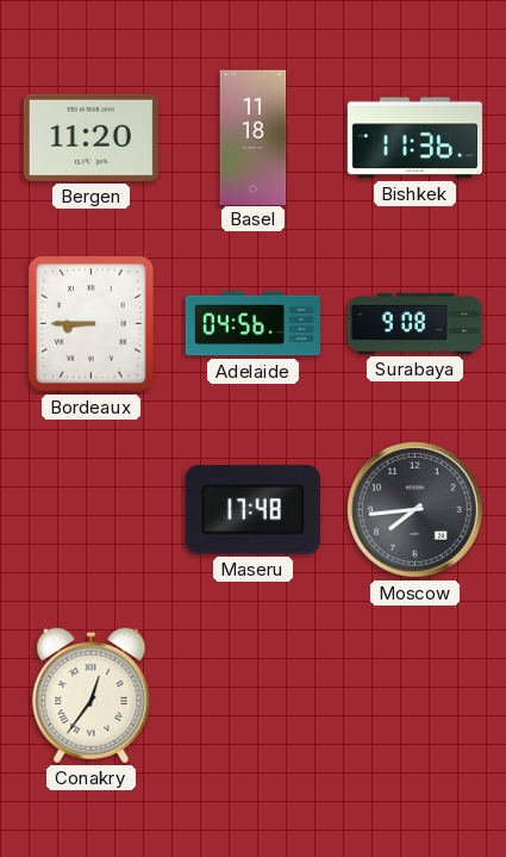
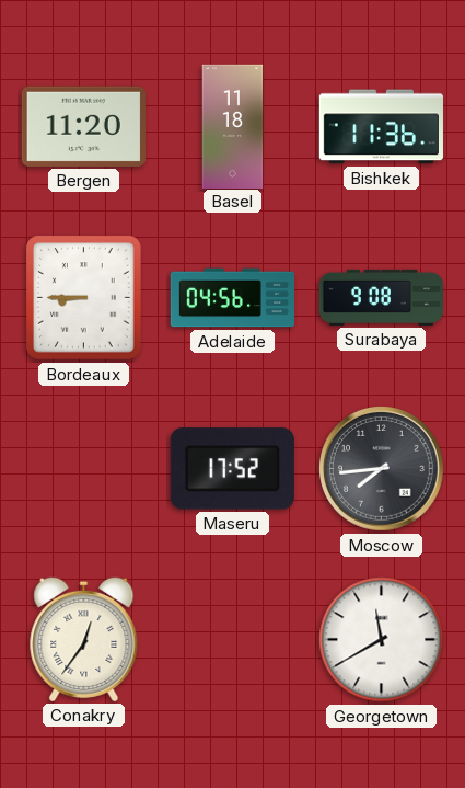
Maseru: 17:48 -> 17:52
Georgetown: none -> 11:40
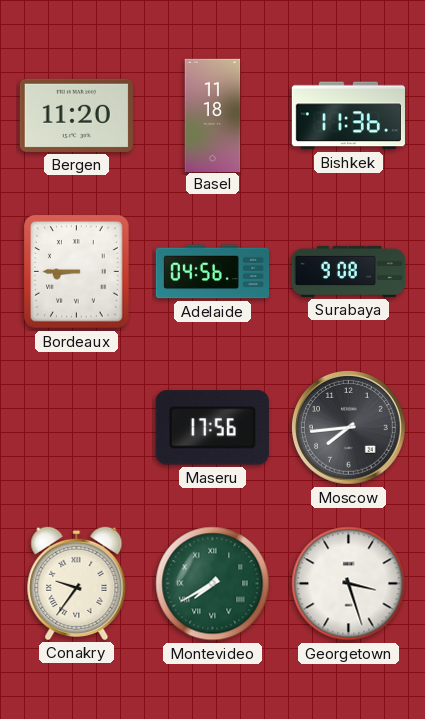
Maseru: 17:52 -> 17:56
Conakry: 12:36 -> 9:36
Montevideo: none -> 7:40
Georgetown: 11:40 -> 3:27
